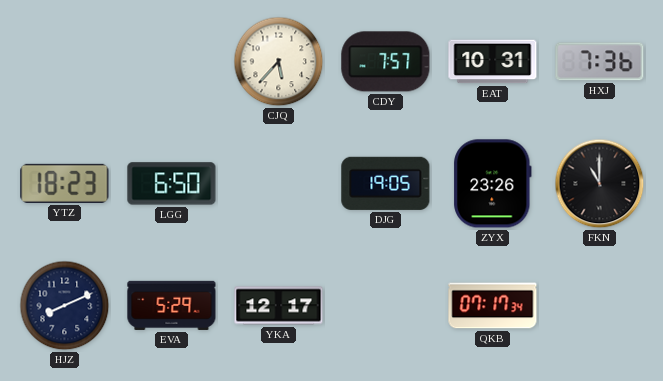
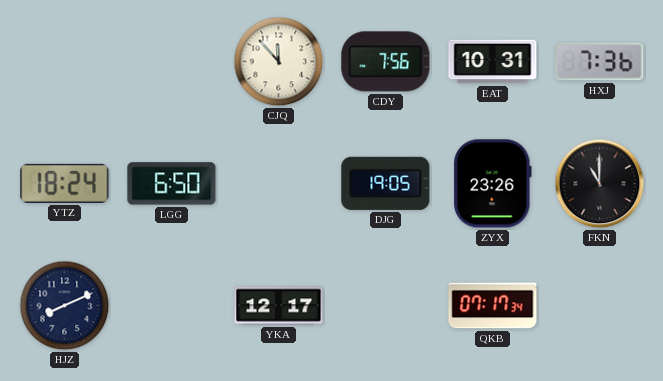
CJQ: 5:37 -> 11:53
CDY: 7:57 -> 7:56
YTZ: 18:23 -> 18:24
EVA: 5:29 -> none
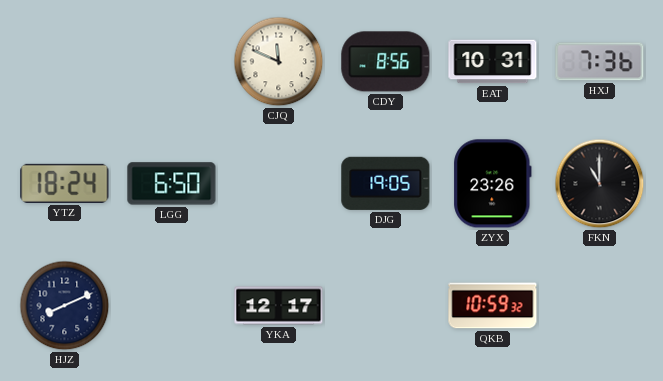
CJQ: 11:53 -> 11:49
CDY: 7:56 -> 8:56
QKB: 07:17 -> 10:59
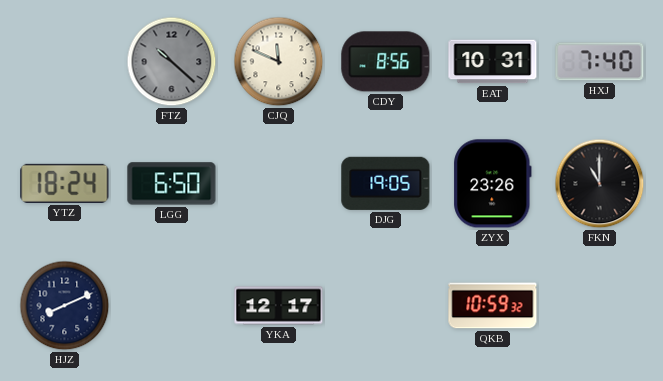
FTZ: none -> 10:22
HXJ: 7:36 -> 7:40
